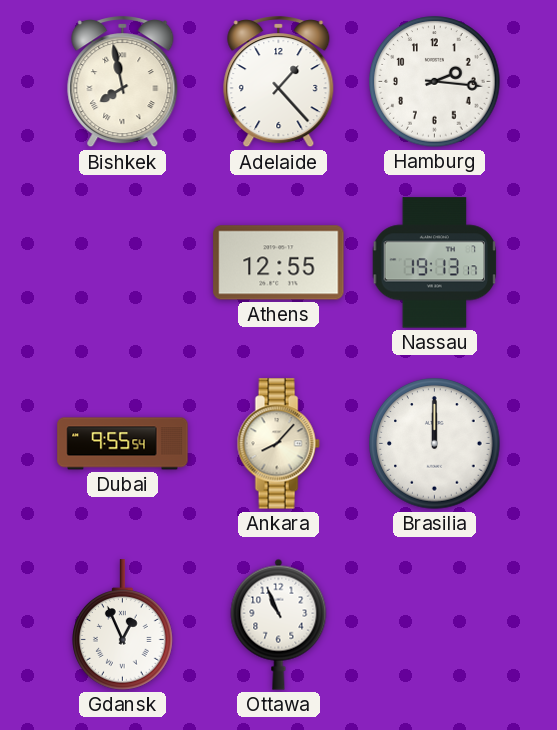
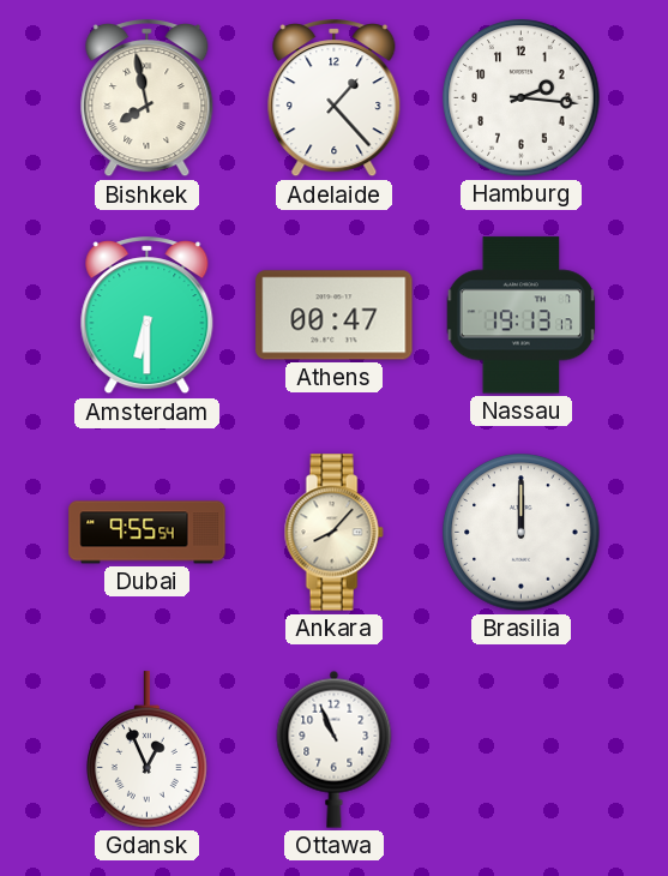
Amsterdam: none -> 6:30
Athens: 12:55 -> 00:47
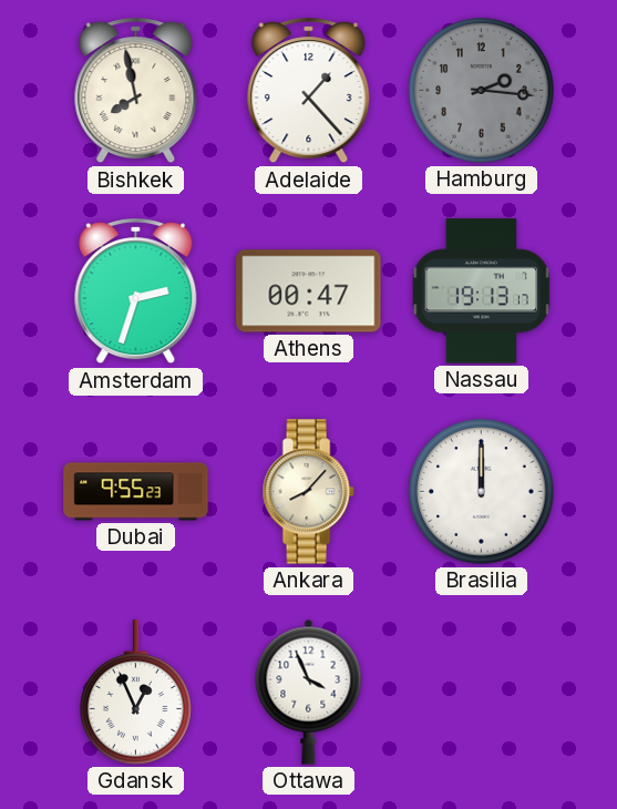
Hamburg dial: white -> grey
Amsterdam: 6:30 -> 2:33
Dubai: 9:55:54 -> 9:55:23
Ottawa: 10:56 -> 3:56
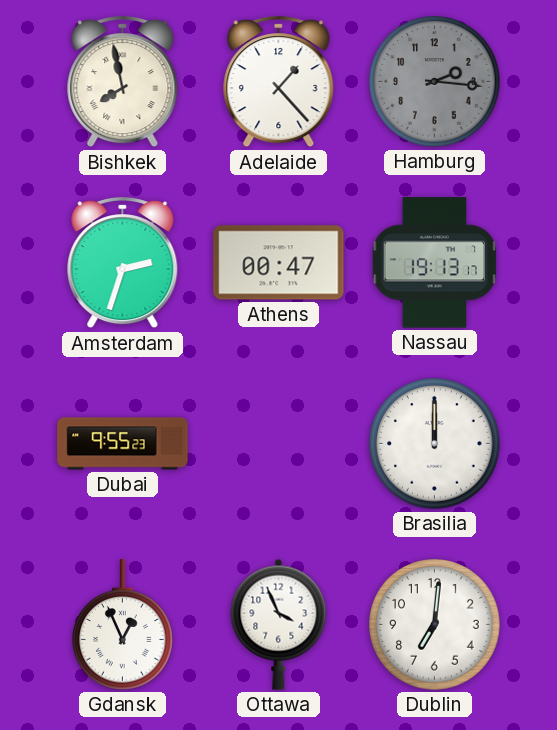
Ankara: 8:07 -> none
Dublin: none -> 7:01
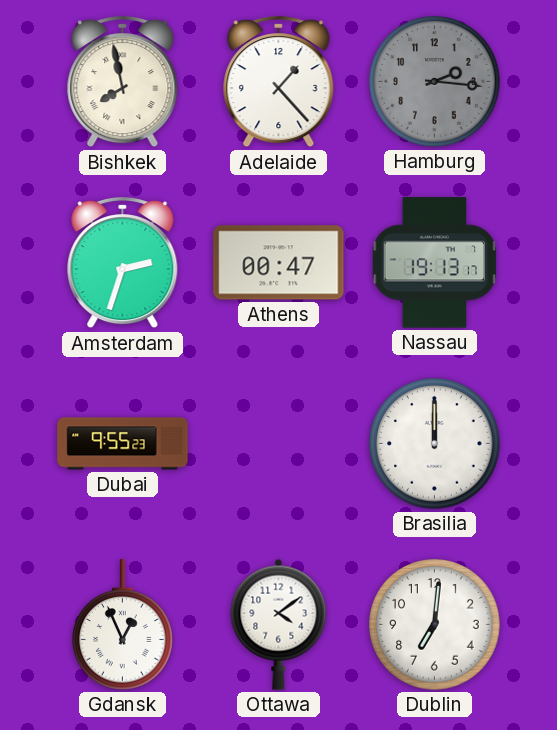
Ottawa: 3:56 -> 4:09
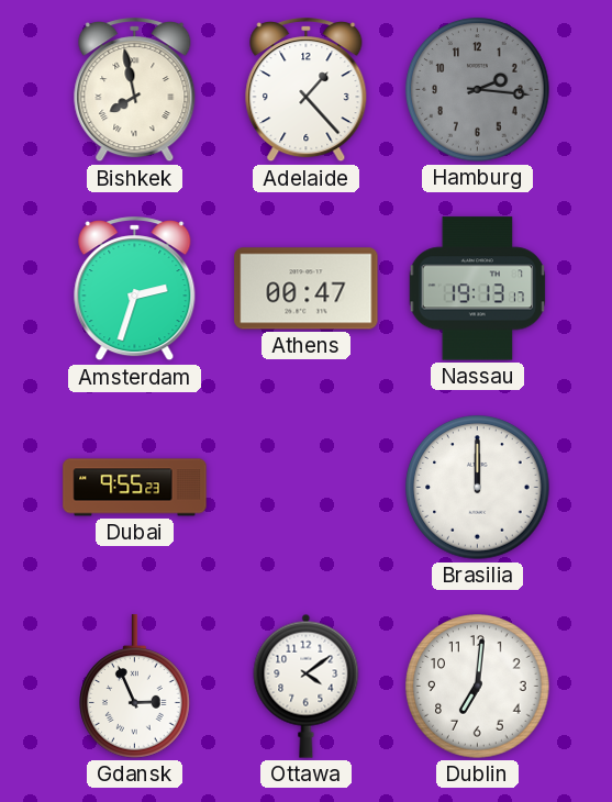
Gdansk: 12:56 -> 2:56
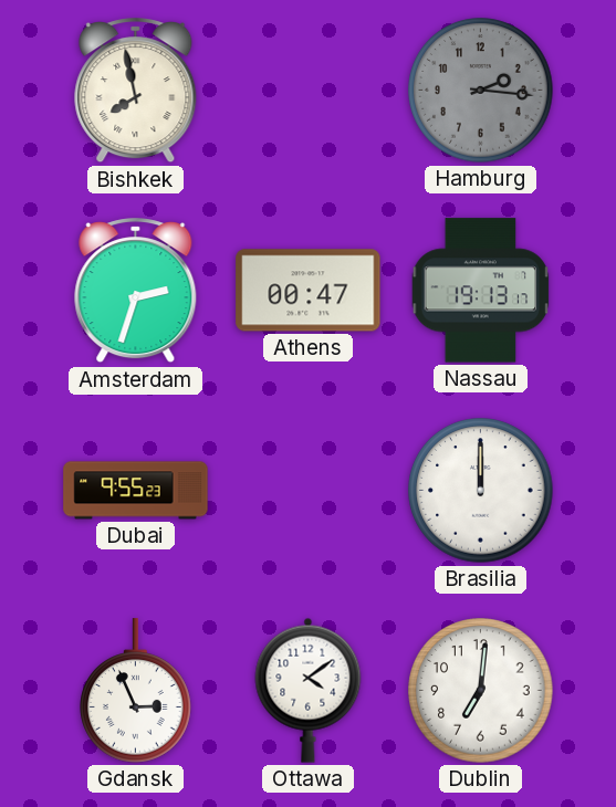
Adelaide: 1:23 -> none
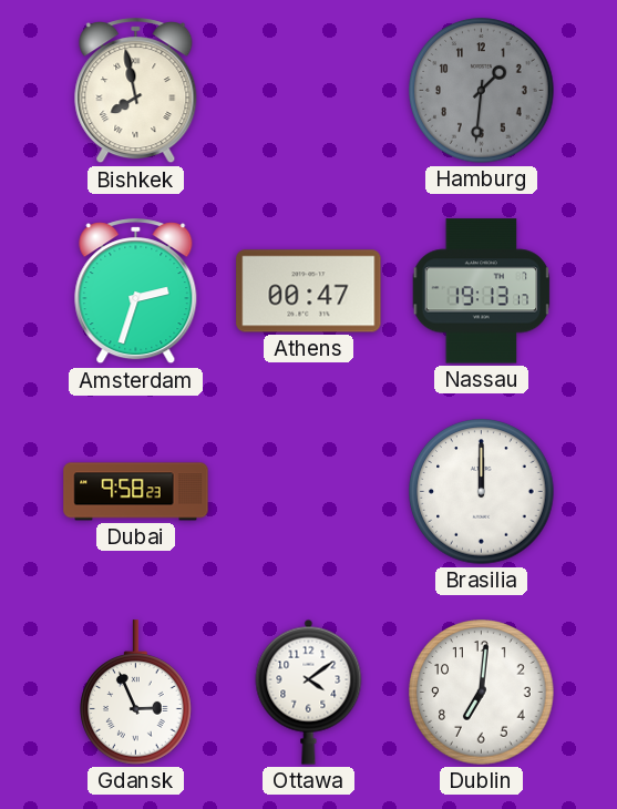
Hamburg: 2:16 -> 1:31
Dubai: 9:55 -> 9:58
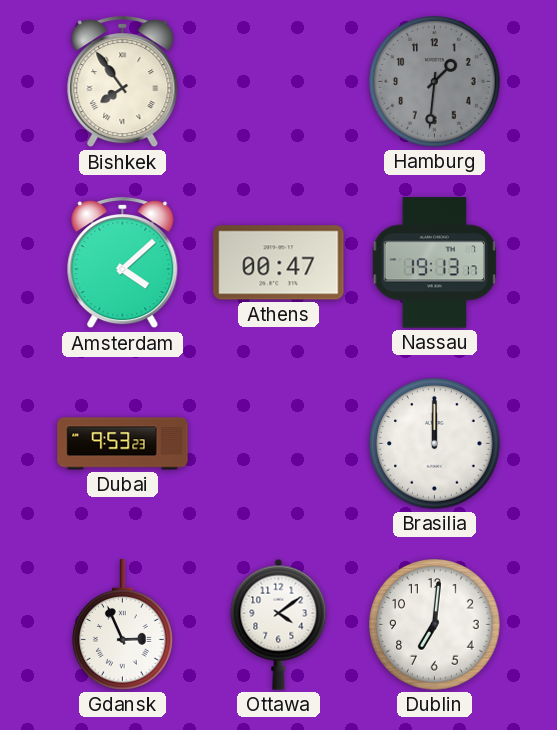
Bishkek: 7:58 -> 7:54
Amsterdam: 2:33 -> 4:08
Dubai: 9:58 -> 9:53
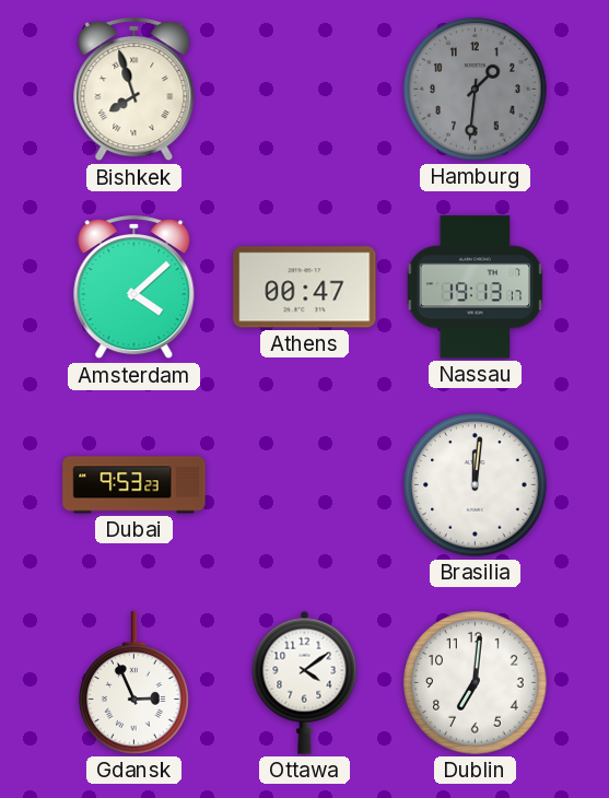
Bishkek: 7:54 -> 7:57
Brasilia: 12:00 -> 12:01
